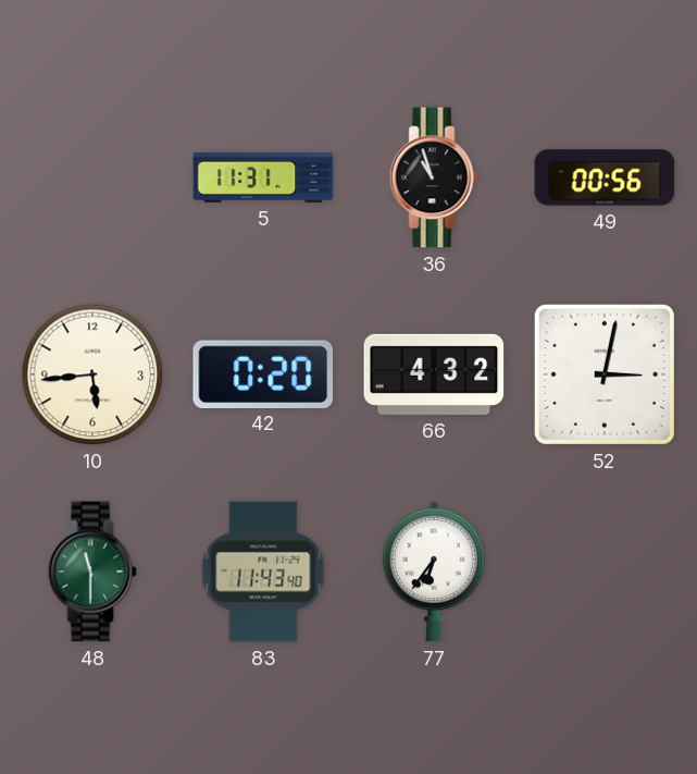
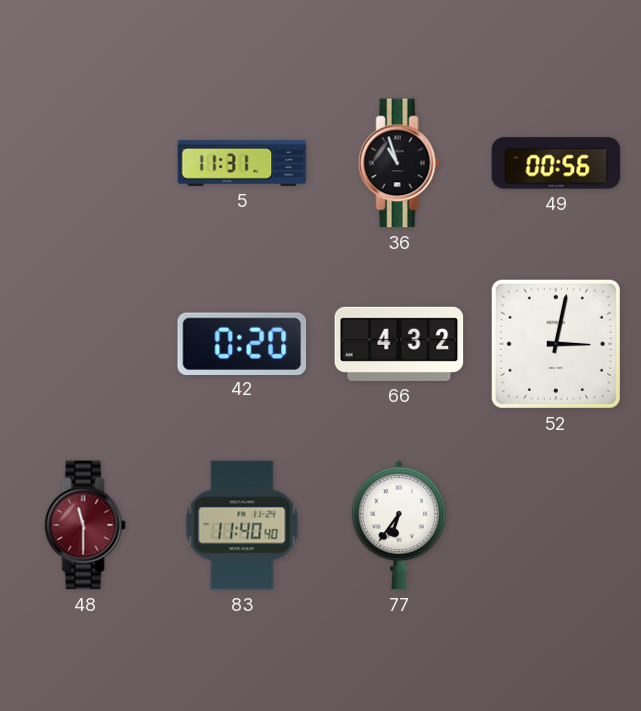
10: 5:44 -> none
48 dial: green -> burgundy
83: 11:43 -> 11:40
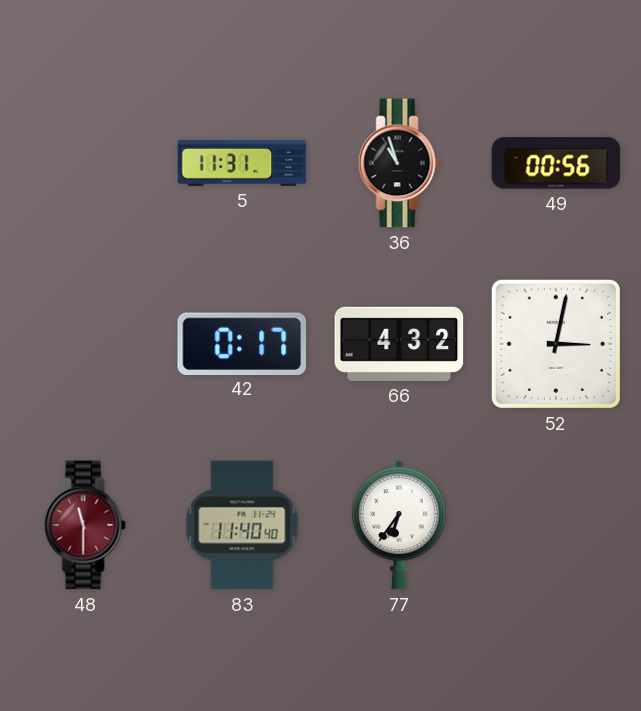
42: 0:20 -> 0:17
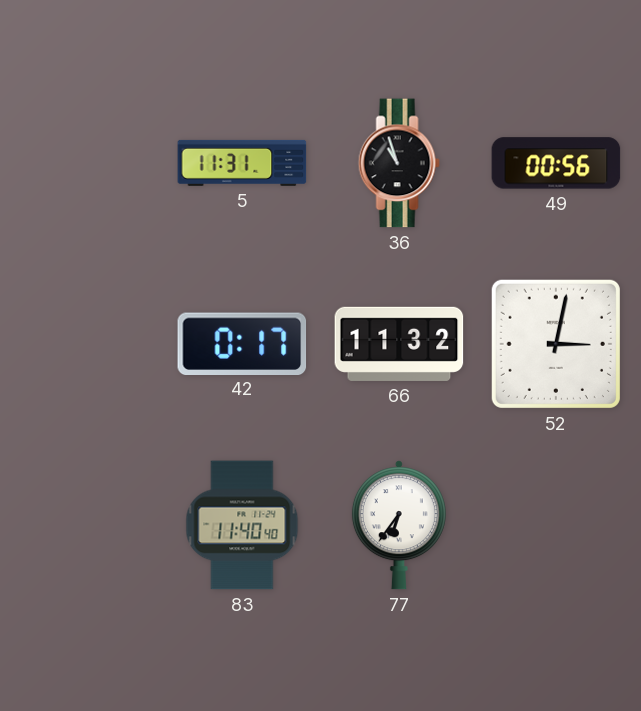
66: 4:32 -> 11:32
48: 11:30 -> none
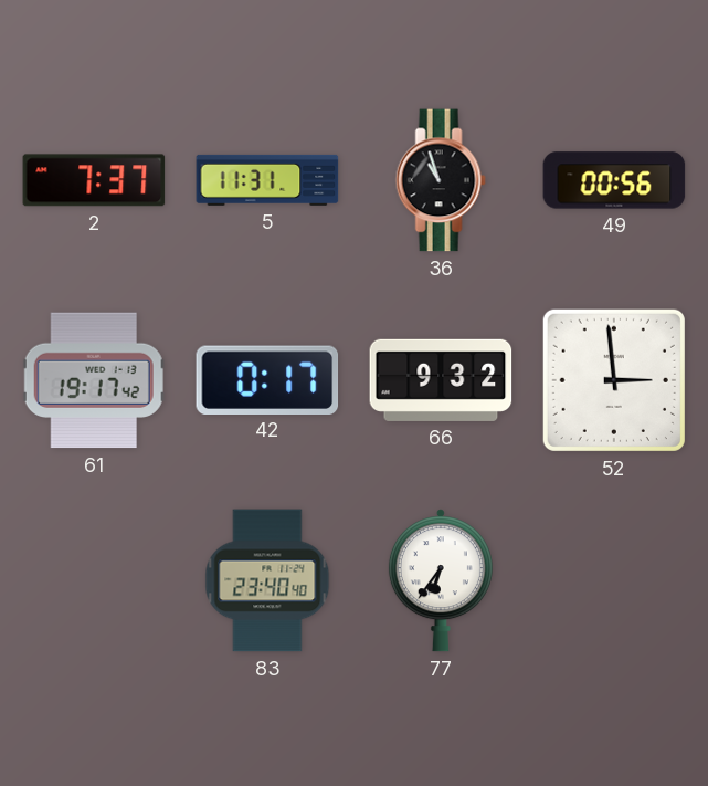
2: none -> 7:37
61: none -> 19:17
66: 11:32 -> 9:32
52: 3:02 -> 2:59
83: 11:40 -> 23:40
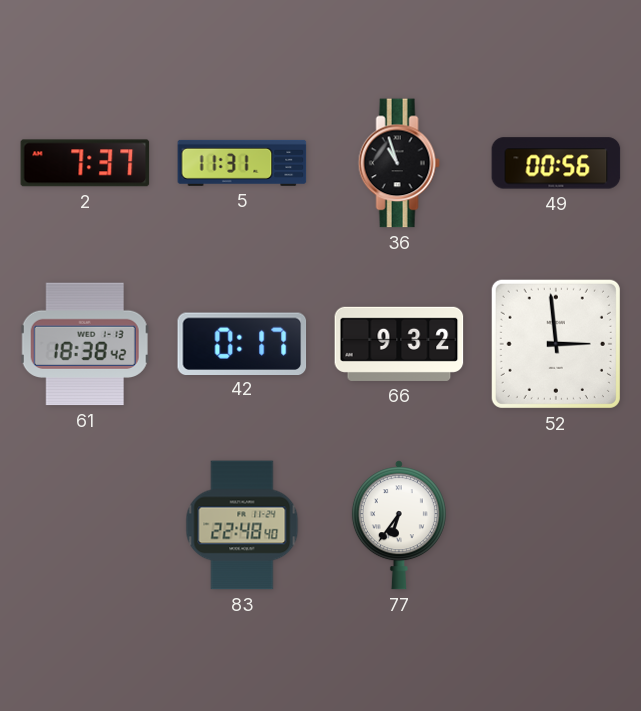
61: 19:17 -> 18:38
83: 23:40 -> 22:48
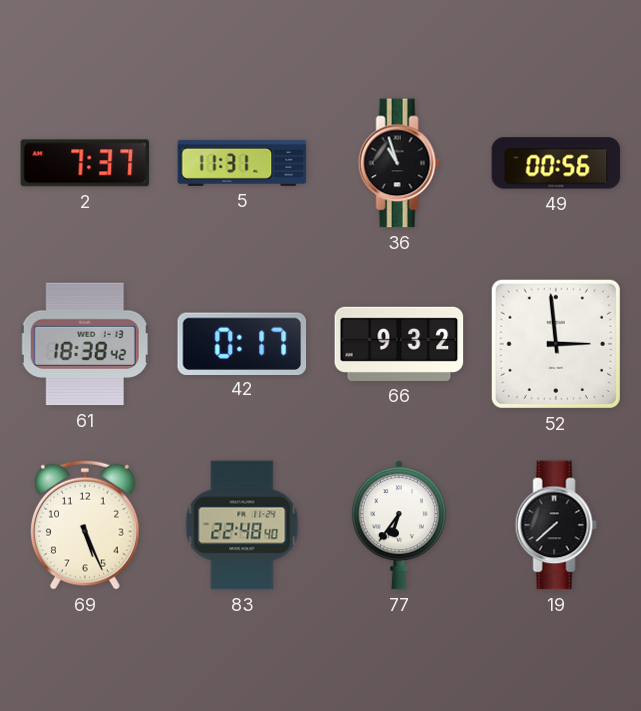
69: none -> 5:26
19: none -> 7:38
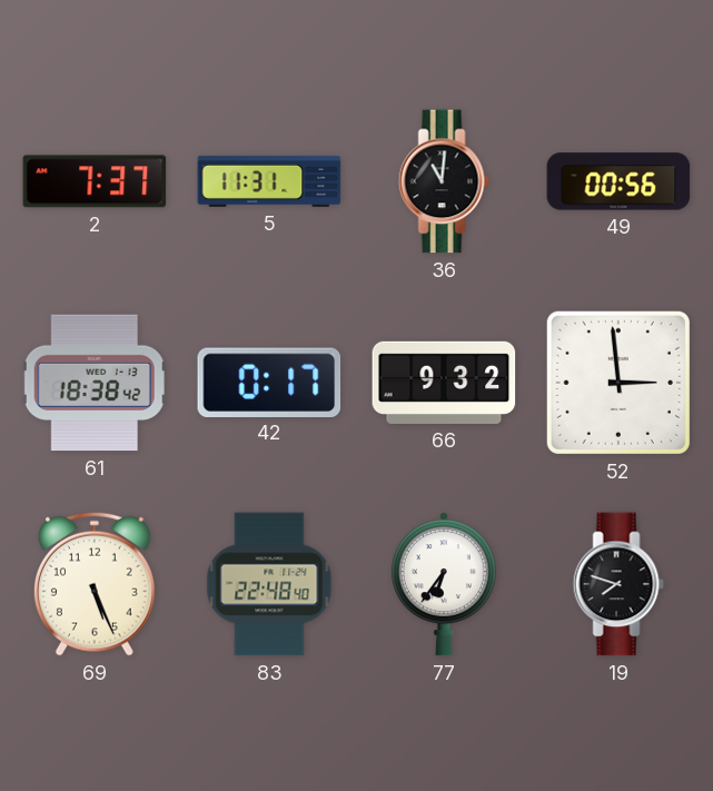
36: 10:57 -> 11:01
19: 7:38 -> 7:48
